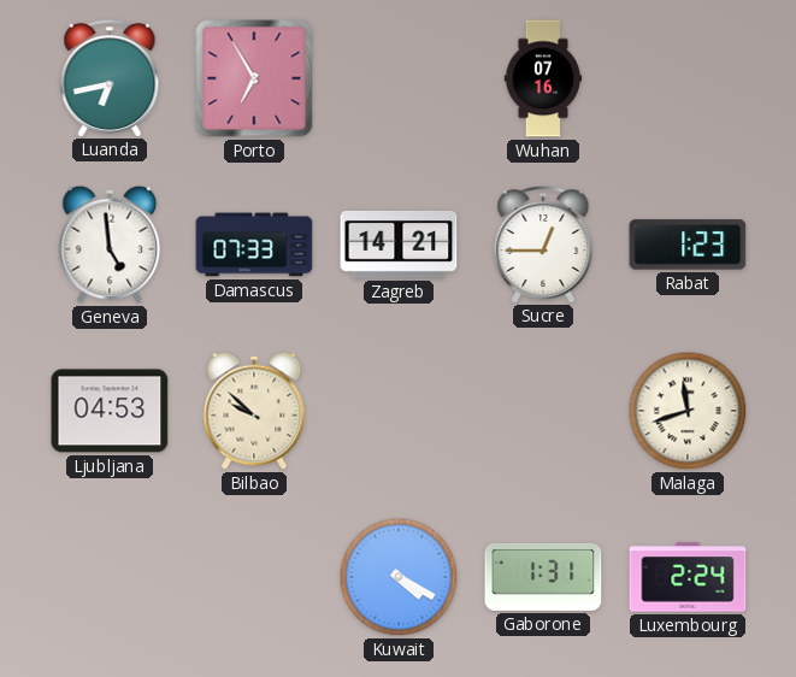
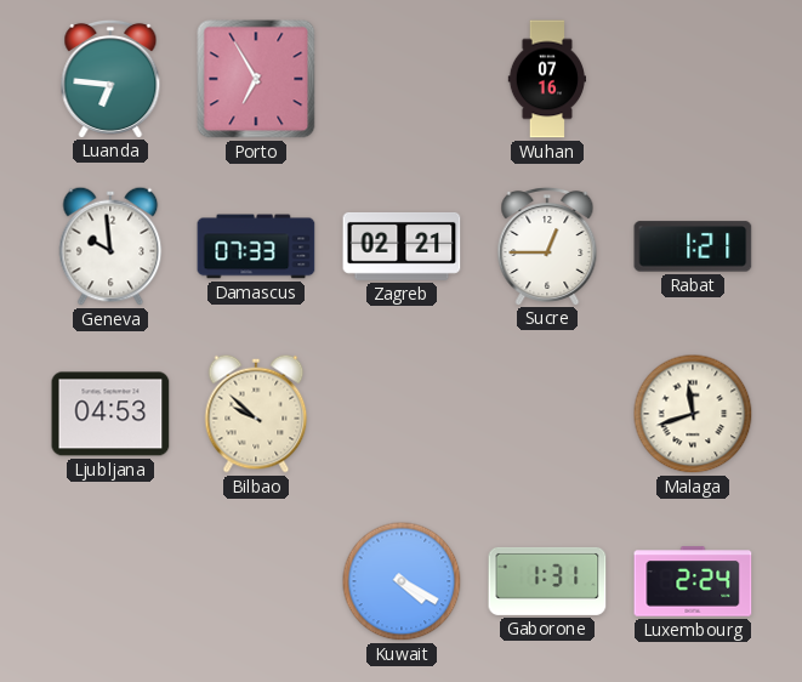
Luanda: 6:43 -> 6:46
Geneva: 4:59 -> 9:59
Zagreb: 14:21 -> 02:21
Rabat: 1:23 -> 1:21
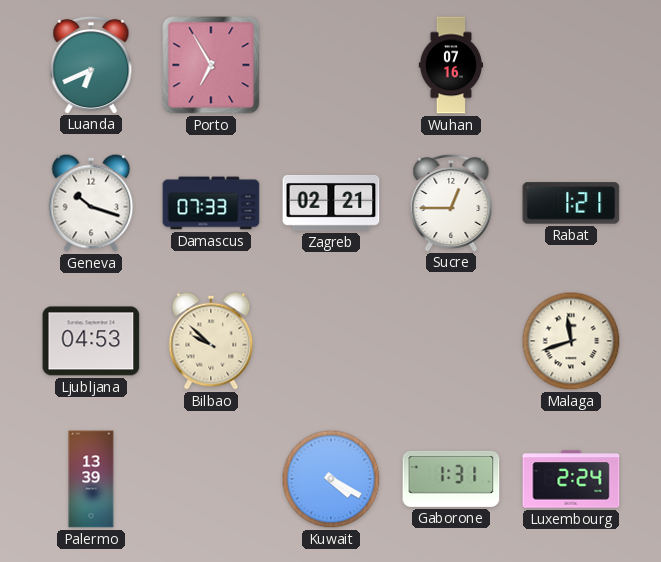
Luanda: 6:46 -> 6:41
Geneva: 9:59 -> 10:18
Palermo: none -> 13:39
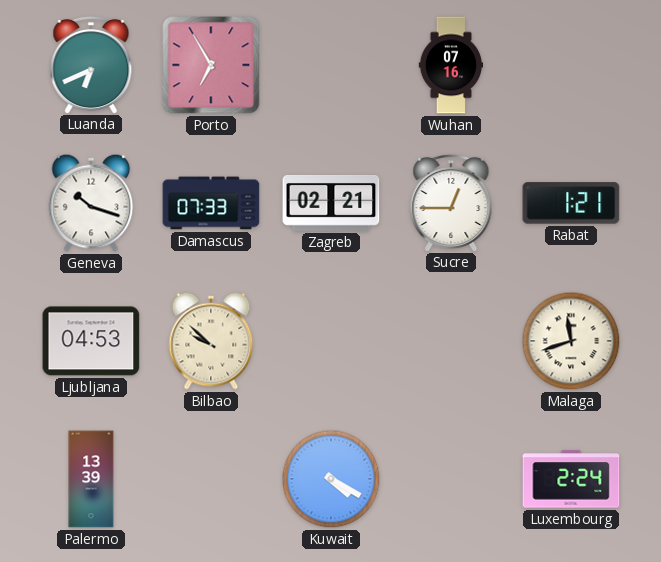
Gaborone: 1:31 -> none
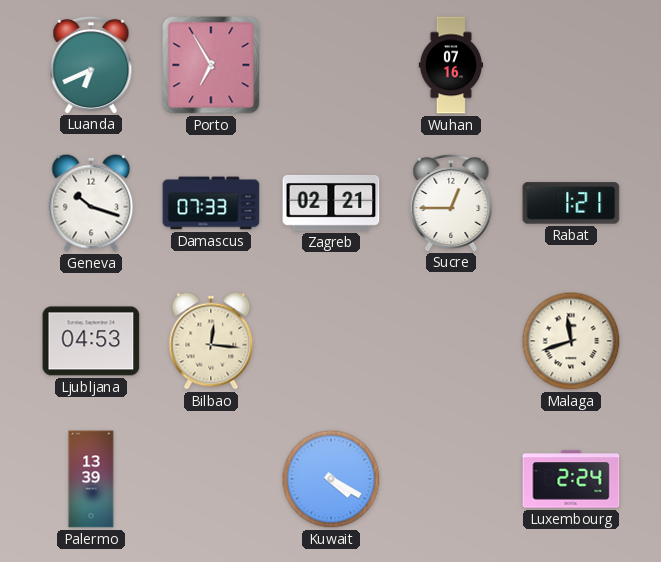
Bilbao: 9:52 -> 12:16
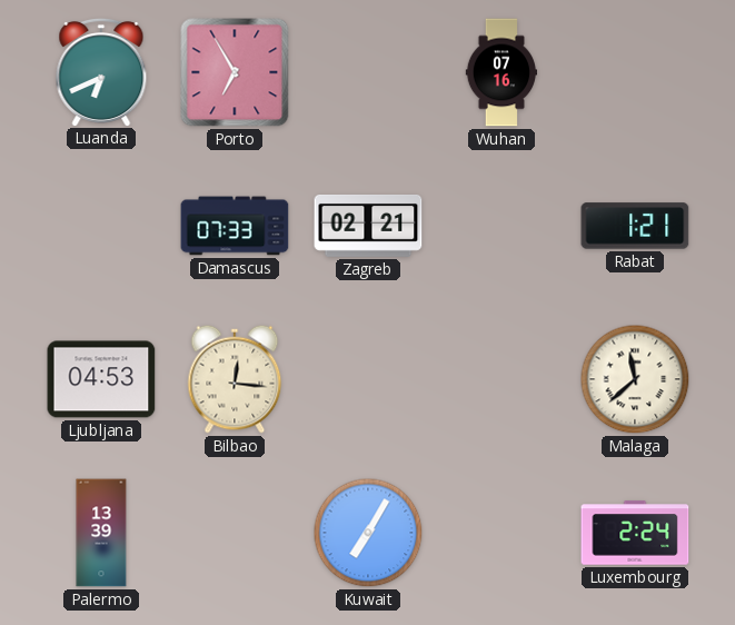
Geneva: 10:18 -> none
Sucre: 12:45 -> none
Malaga: 11:42 -> 11:38
Kuwait: 4:20 -> 7:05
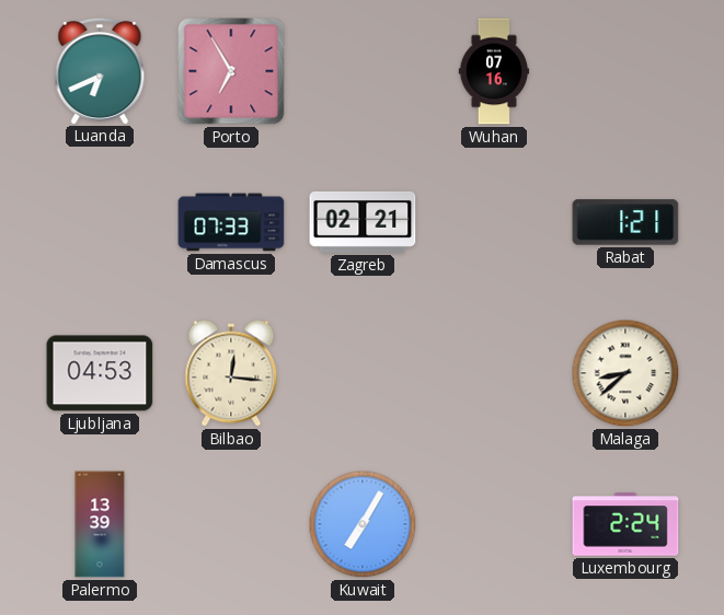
Malaga: 11:38 -> 8:38
